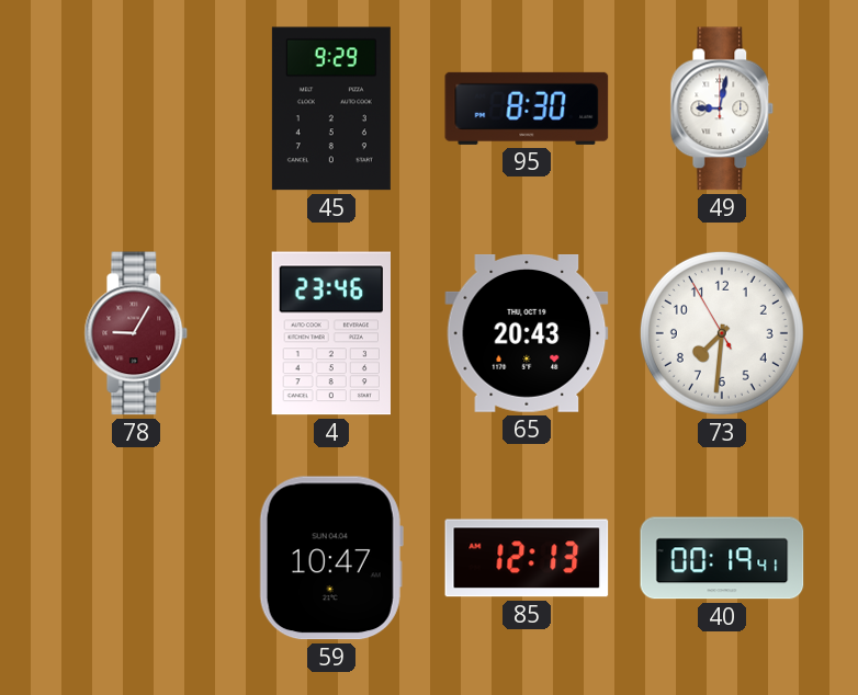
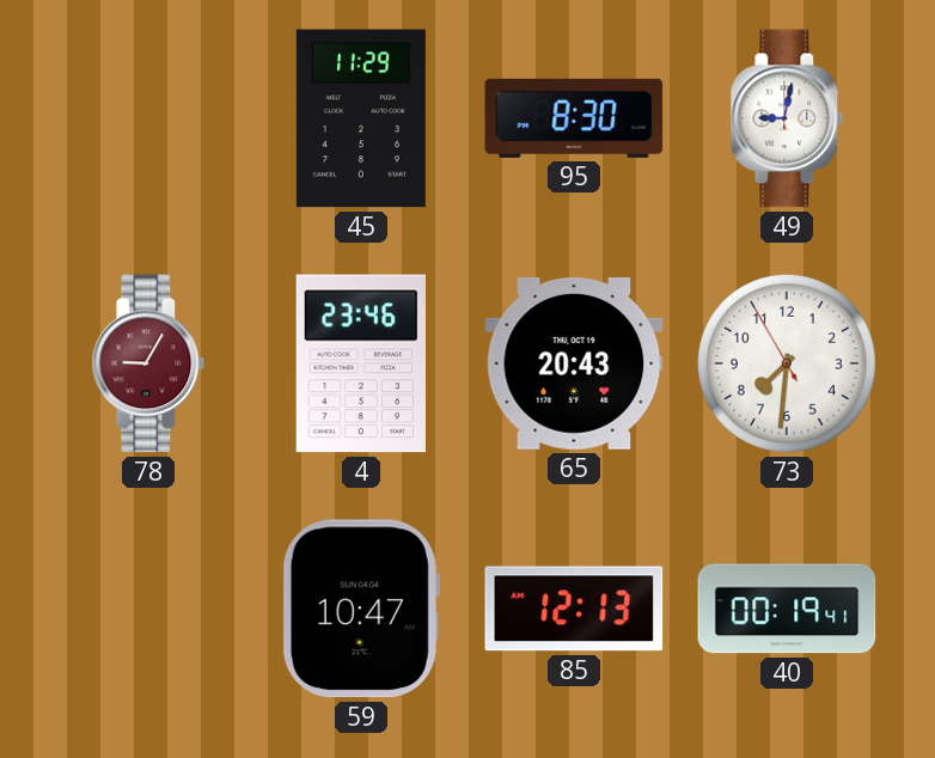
45: 9:29 -> 11:29
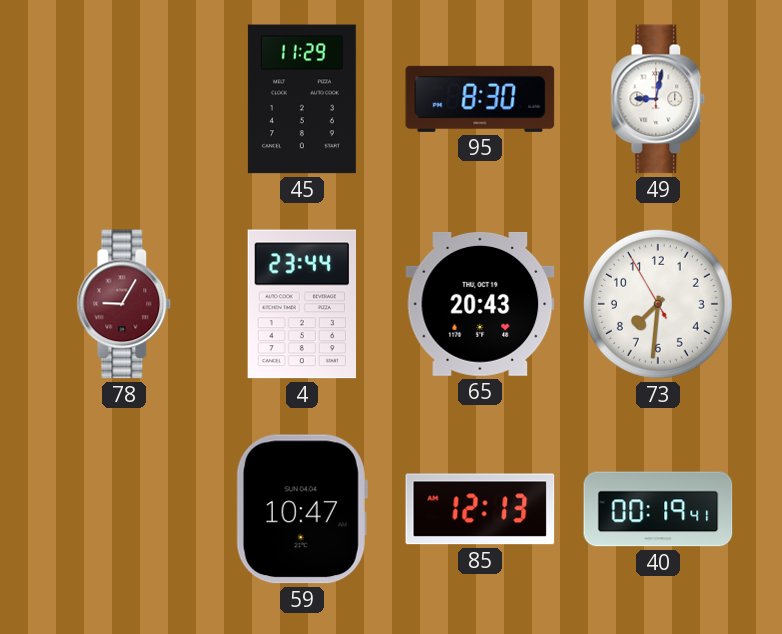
4: 23:46 -> 23:44
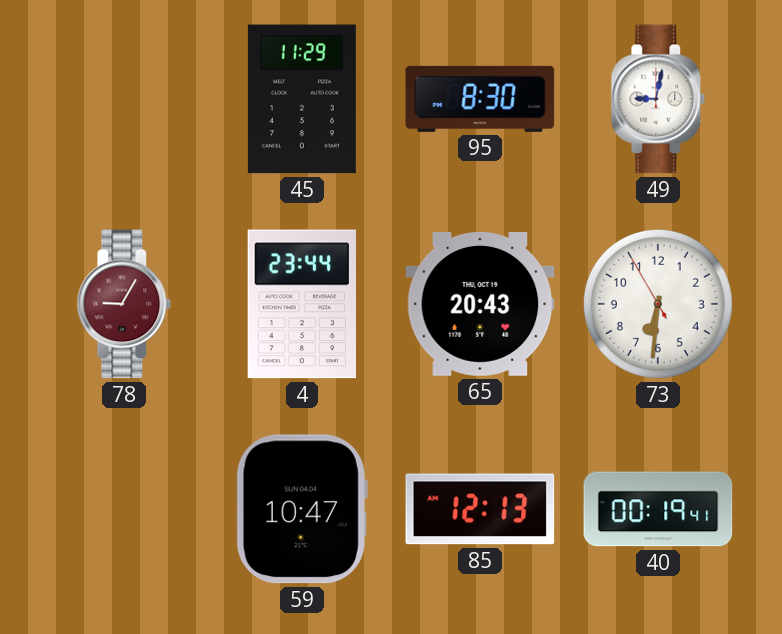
73: 7:30 -> 6:30
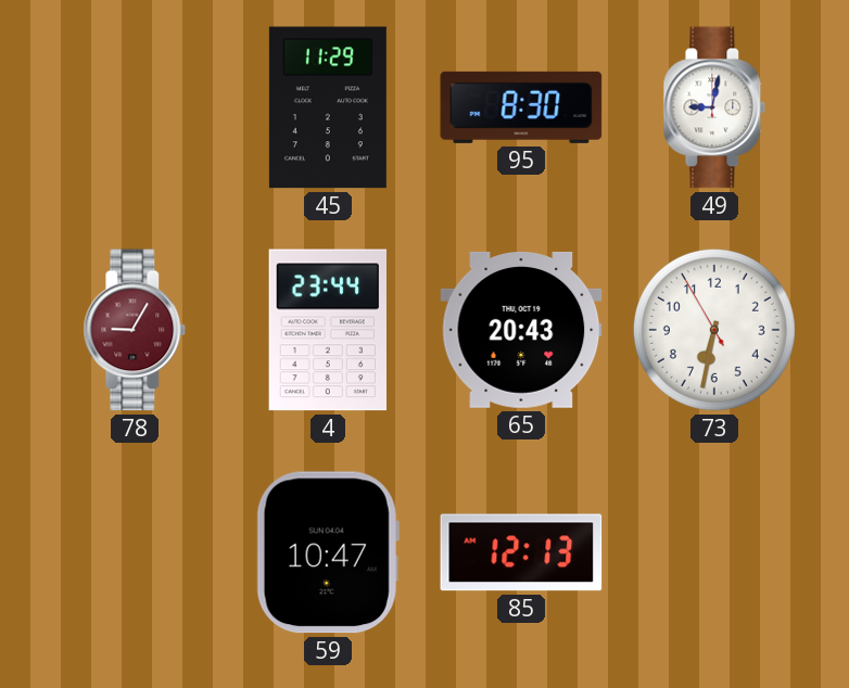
73: 6:30 -> 6:31
40: 00:19 -> none
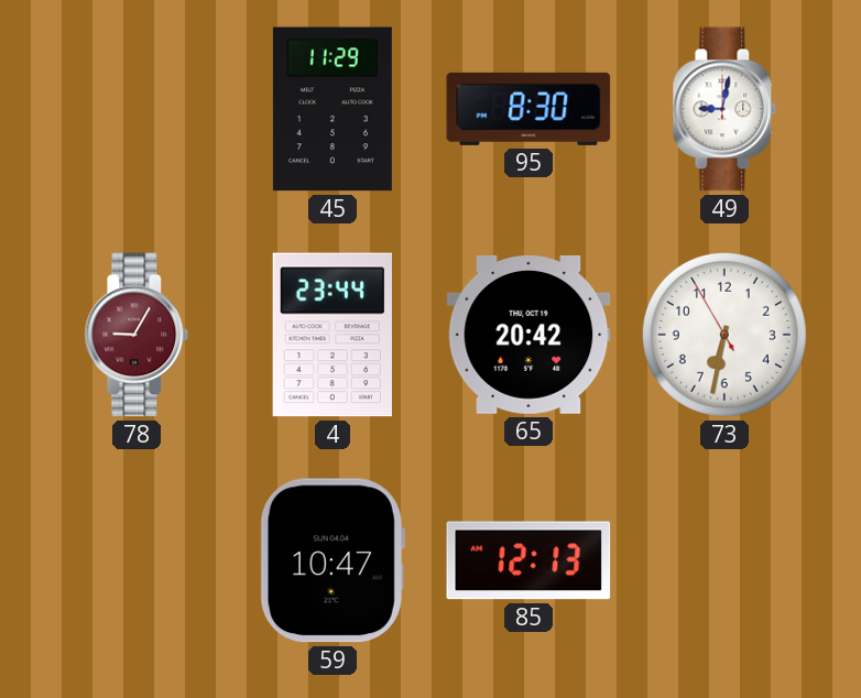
65: 20:43 -> 20:42
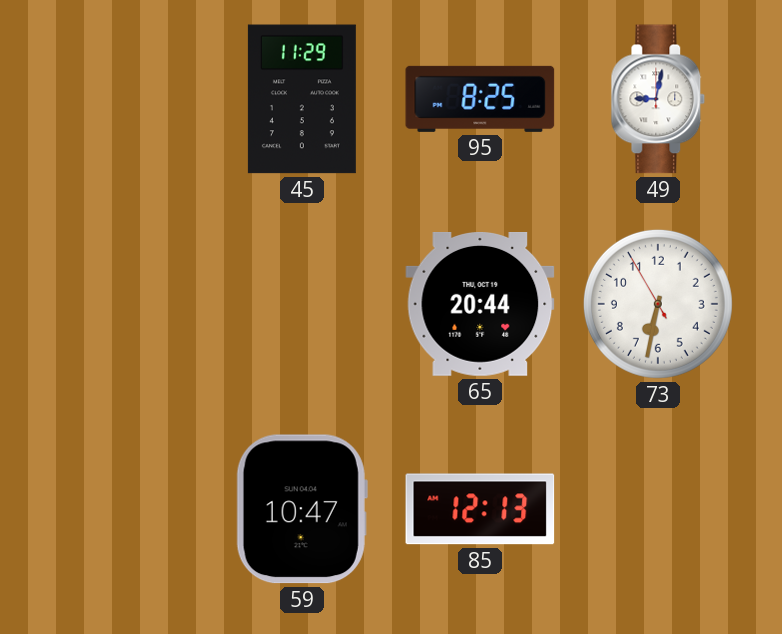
95: 8:30 -> 8:25
78: 9:05 -> none
4: 23:44 -> none
65: 20:42 -> 20:44
